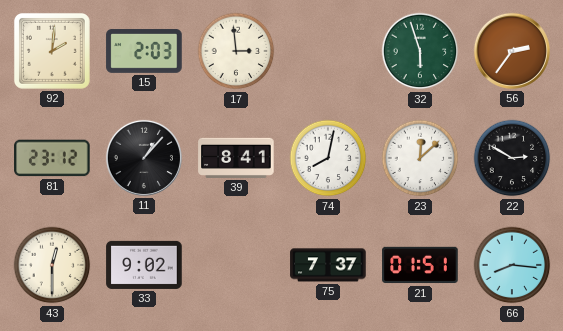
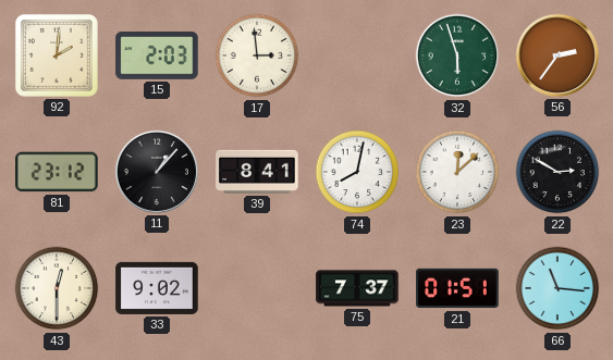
66: 8:16 -> 11:16
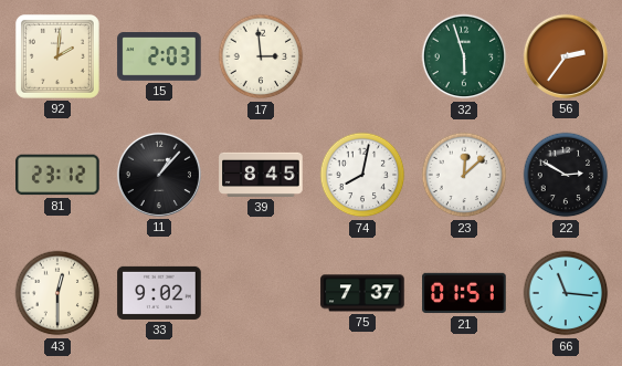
39: 8:41 -> 8:45
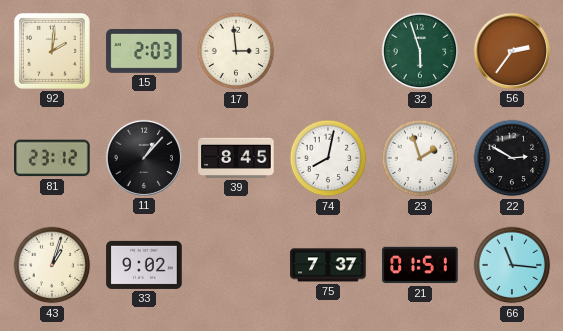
23: 12:08 -> 1:57
43: 12:30 -> 1:03
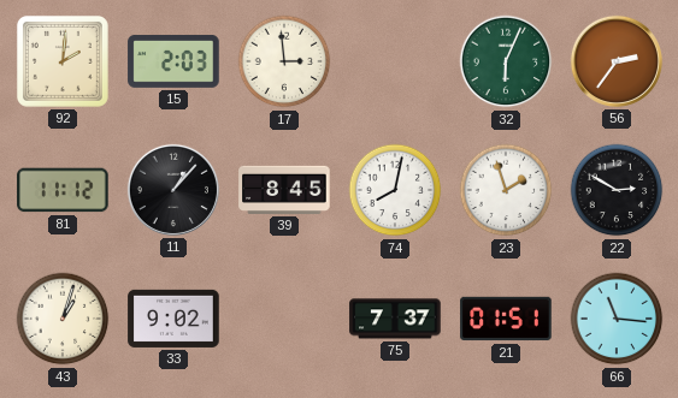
32: 5:57 -> 6:04
81: 23:12 -> 11:12
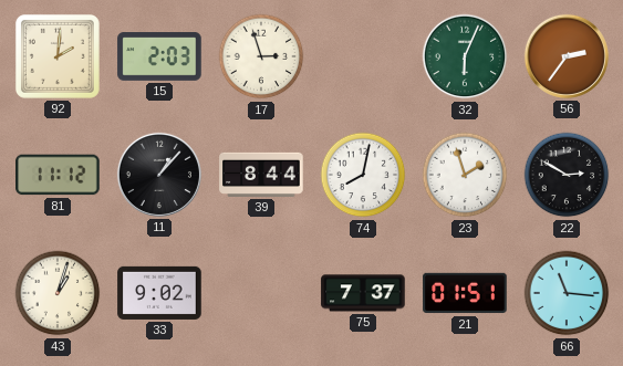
17: 2:59 -> 2:57
39: 8:45 -> 8:44
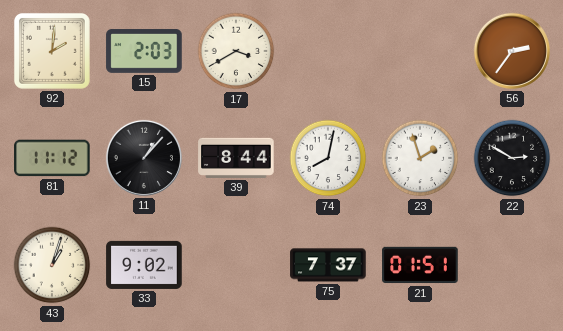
17: 2:57 -> 3:40
32: 6:04 -> none
66: 11:16 -> none
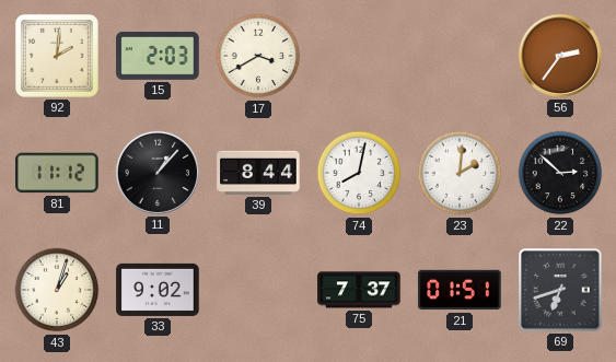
23: 1:57 -> 2:01
22: 2:50 -> 2:52
69: none -> 6:42
